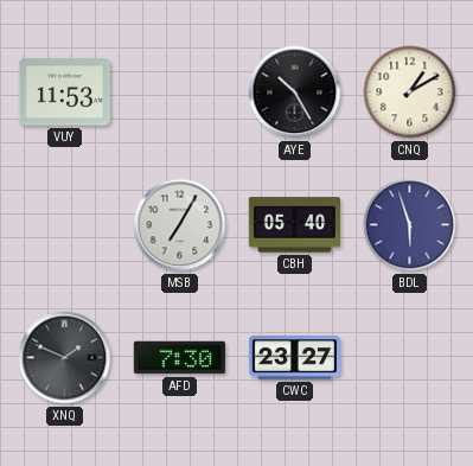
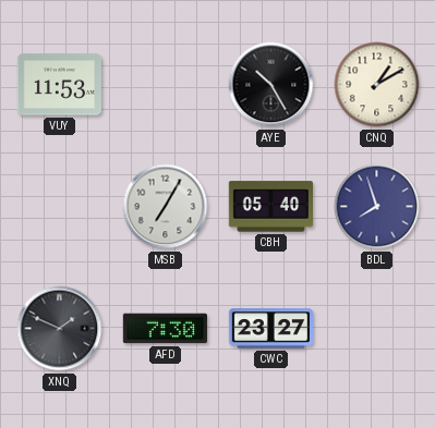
BDL: 5:57 -> 7:57
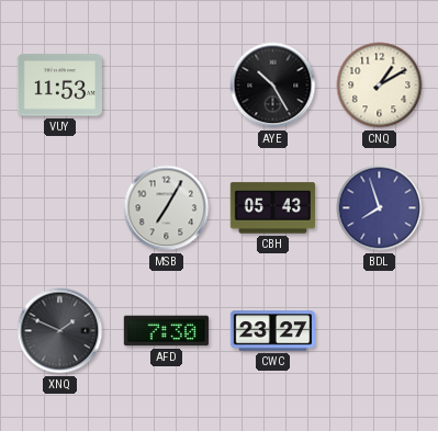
CBH: 05:40 -> 05:43
